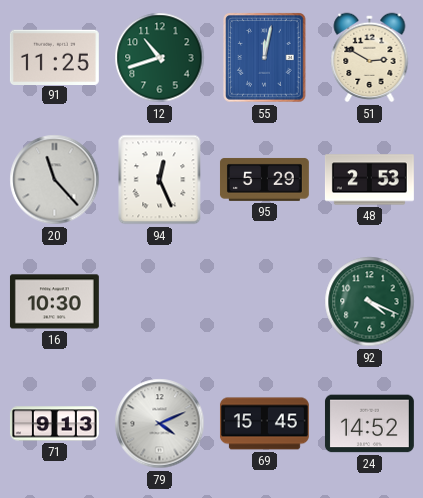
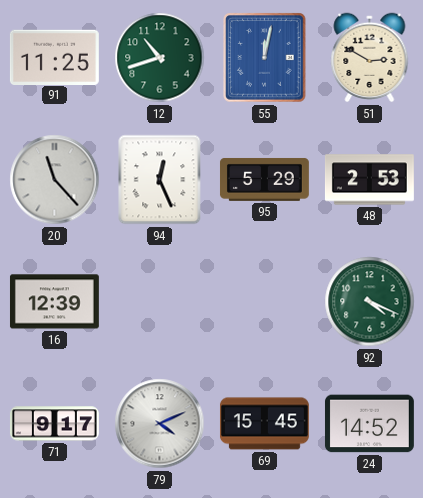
16: 10:30 -> 12:39
71: 9:13 -> 9:17
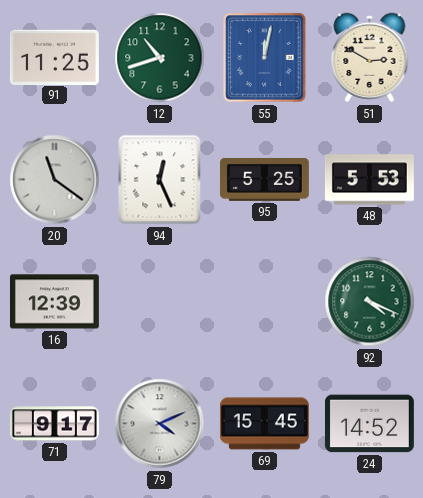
20: 11:23 -> 11:21
95: 5:29 -> 5:25
48: 2:53 -> 5:53
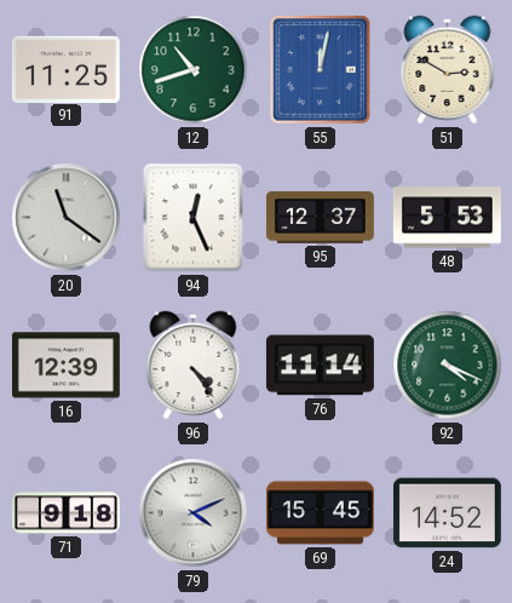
95: 5:25 -> 12:37
96: none -> 4:24
76: none -> 11:14
71: 9:17 -> 9:18
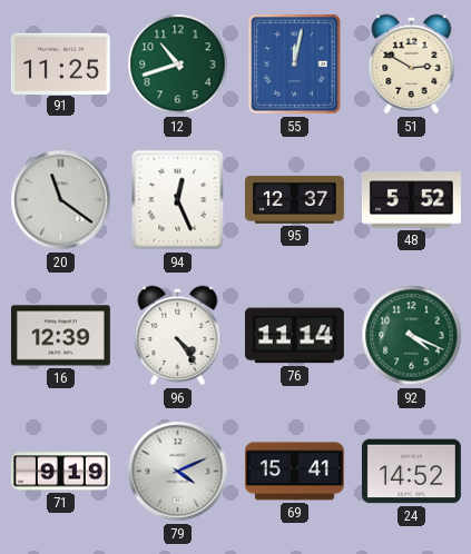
48: 5:53 -> 5:52
71: 9:18 -> 9:19
69: 15:45 -> 15:41
